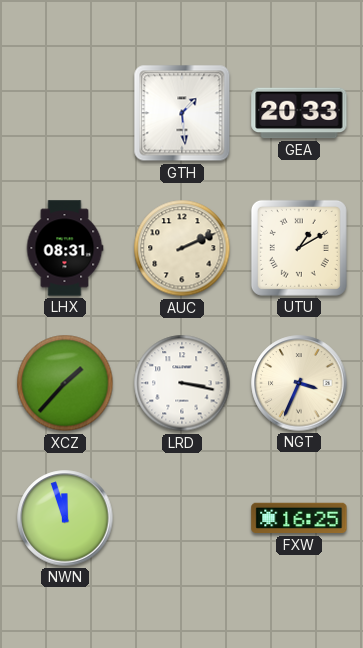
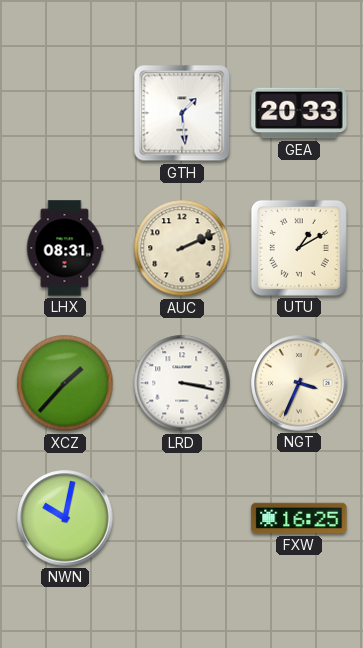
NWN: 11:57 -> 10:02
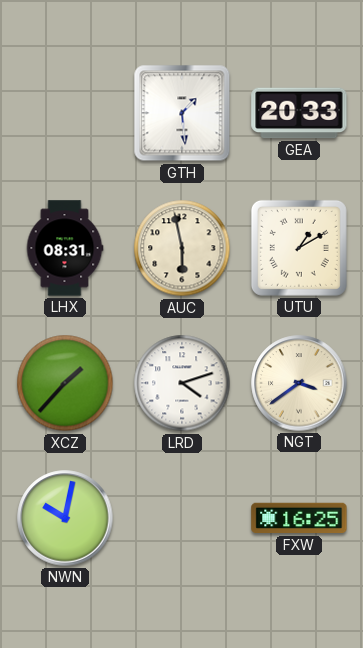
AUC: 2:11 -> 5:58
LRD: 3:17 -> 4:12
NGT: 3:34 -> 3:39
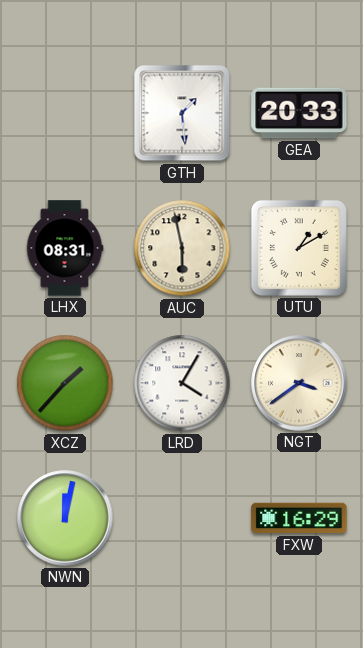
LRD: 4:12 -> 4:05
NWN: 10:02 -> 12:02
FXW: 16:25 -> 16:29
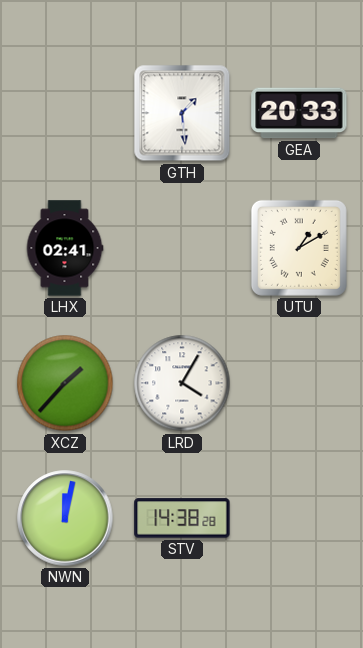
LHX: 08:31 -> 02:41
AUC: 5:58 -> none
NGT: 3:39 -> none
STV: none -> 14:38
FXW: 16:29 -> none
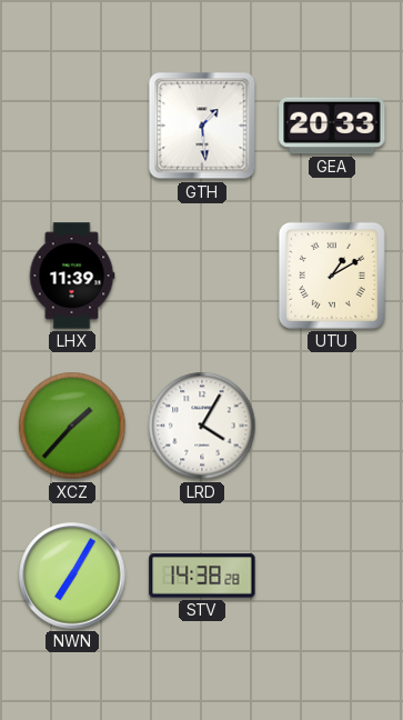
LHX: 02:41 -> 11:39
NWN: 12:02 -> 7:05
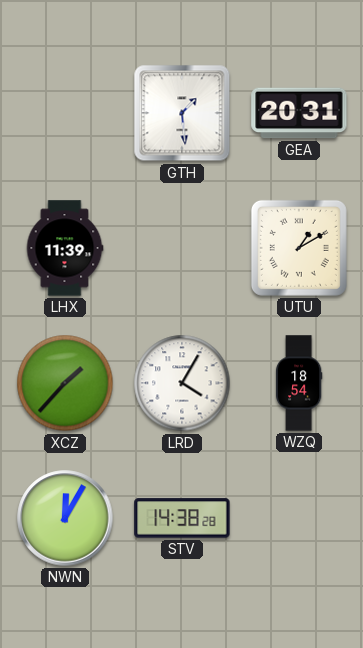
GEA: 20:33 -> 20:31
WZQ: none -> 18:54
NWN: 7:05 -> 12:05
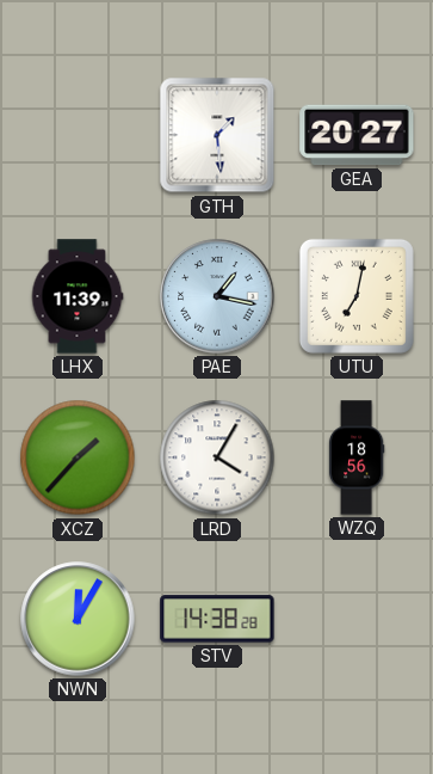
GEA: 20:31 -> 20:27
PAE: none -> 1:17
UTU: 1:10 -> 7:02
WZQ: 18:54 -> 18:56
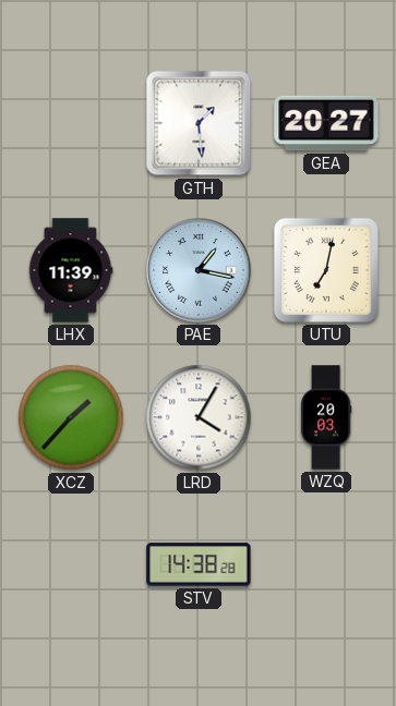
WZQ: 18:56 -> 20:03
NWN: 12:05 -> none
